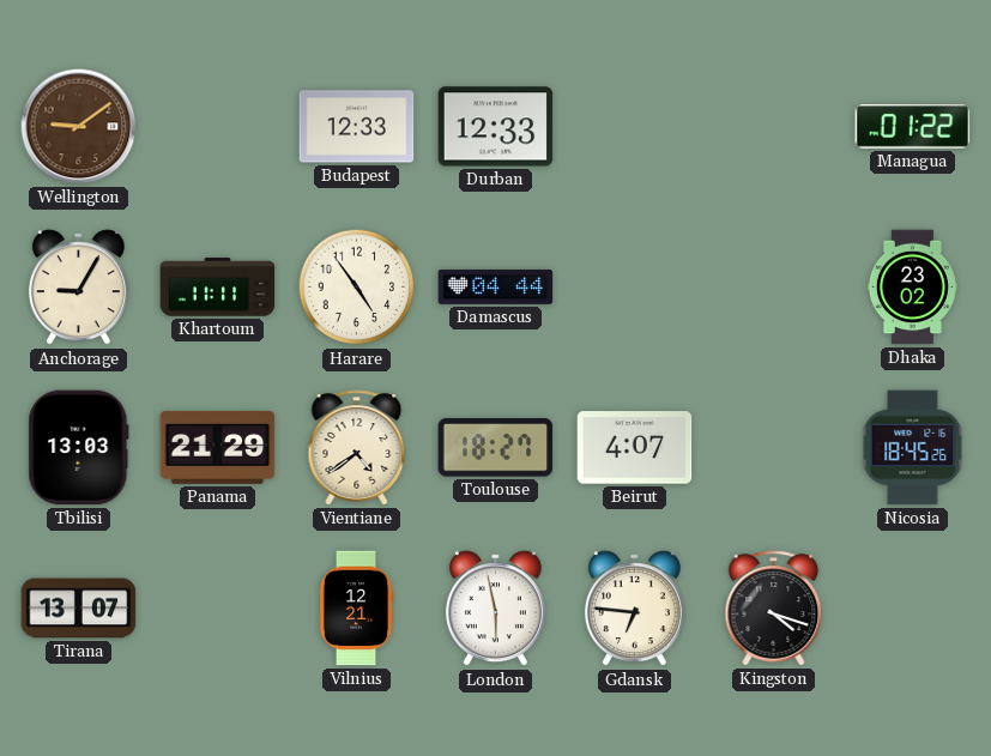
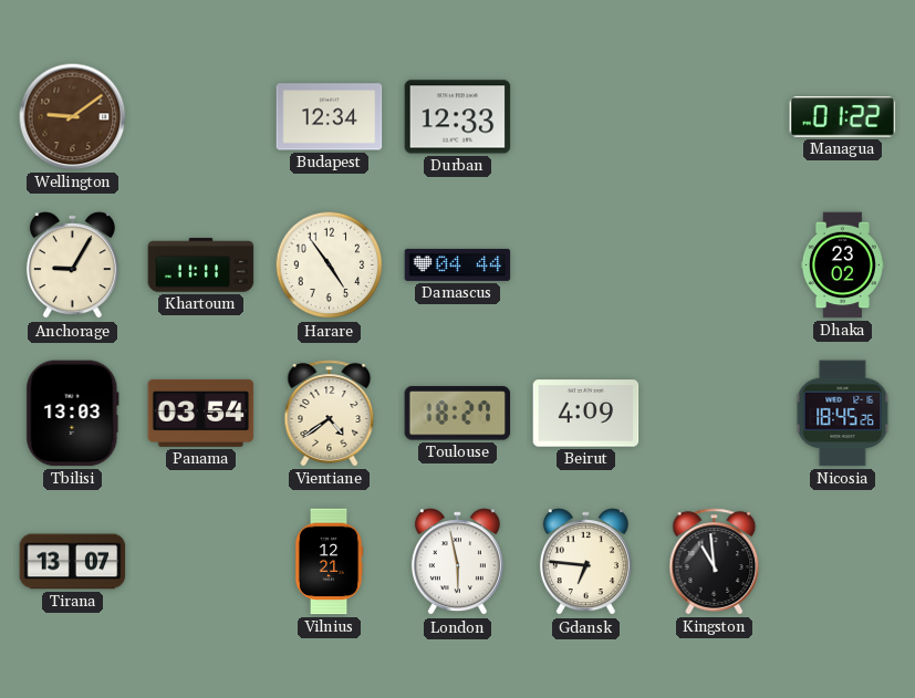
Budapest: 12:33 -> 12:34
Panama: 21:29 -> 03:54
Beirut: 4:07 -> 4:09
Kingston: 4:18 -> 10:59
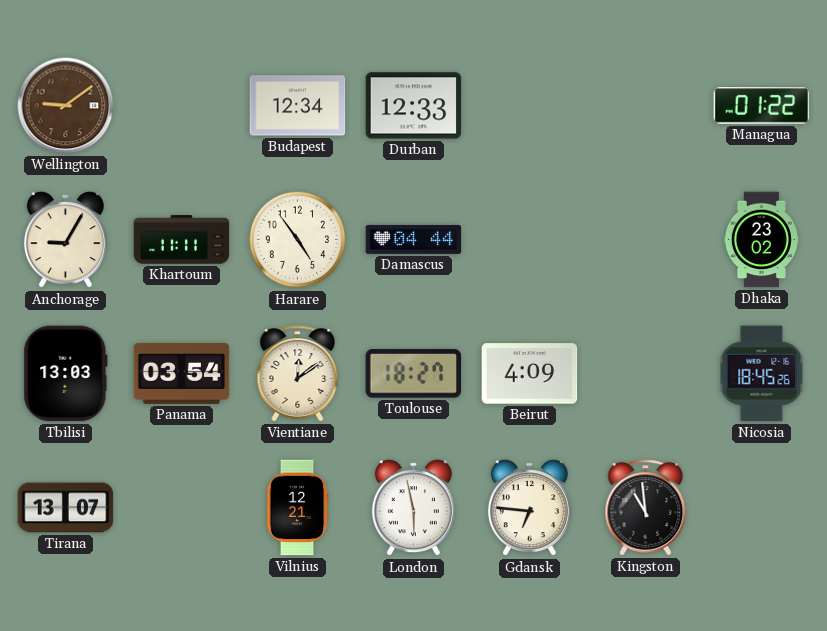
Vientiane: 4:39 -> 12:09
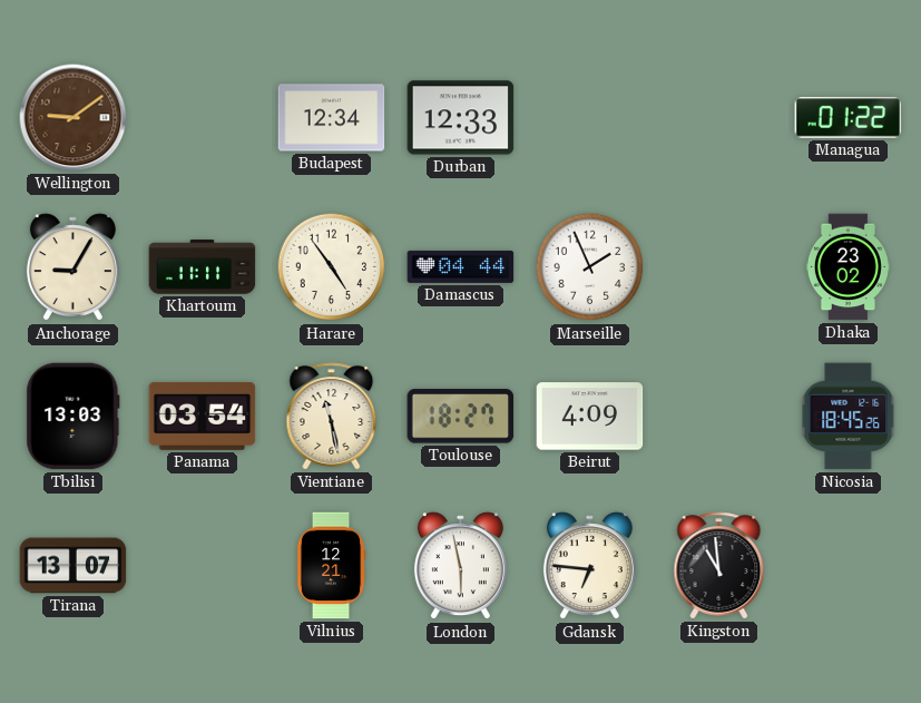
Marseille: none -> 1:56
Vientiane: 12:09 -> 11:28
